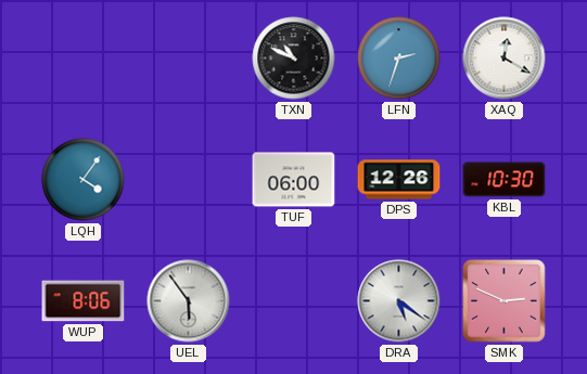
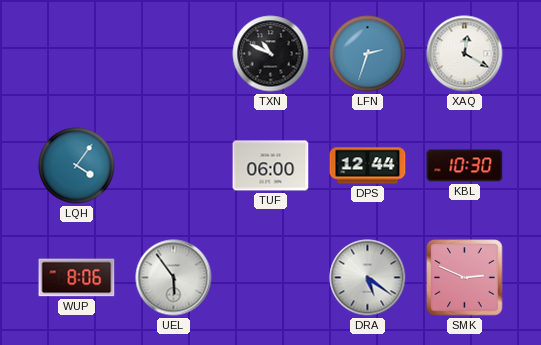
DPS: 12:26 -> 12:44
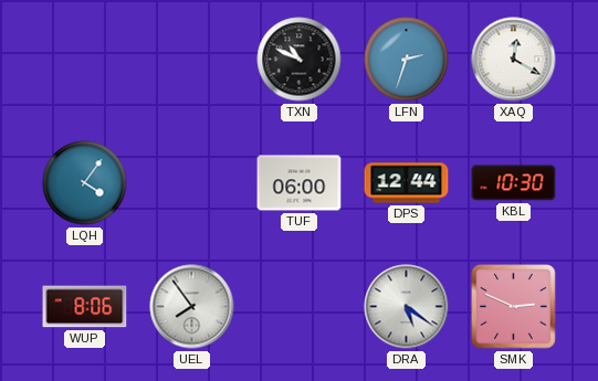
UEL: 5:54 -> 7:54
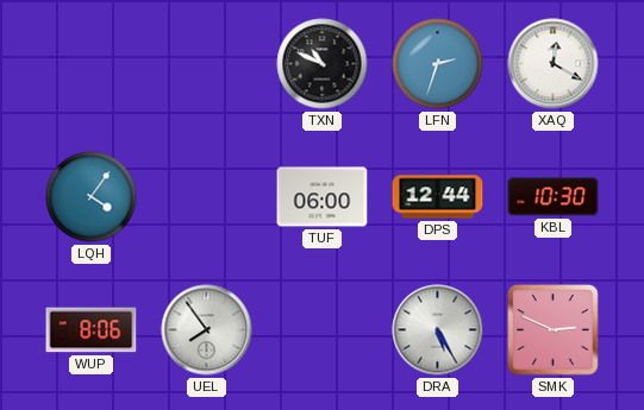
DRA: 5:21 -> 5:25
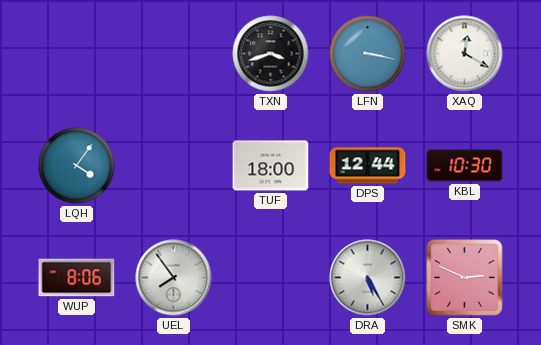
TXN: 10:49 -> 3:42
LFN: 2:33 -> 3:17
TUF: 06:00 -> 18:00
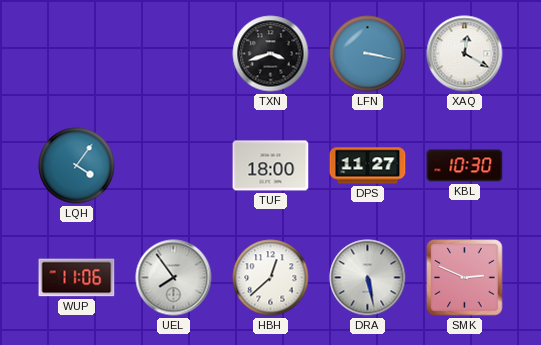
DPS: 12:44 -> 11:27
WUP: 8:06 -> 11:06
HBH: none -> 12:38
DRA: 5:25 -> 5:28
